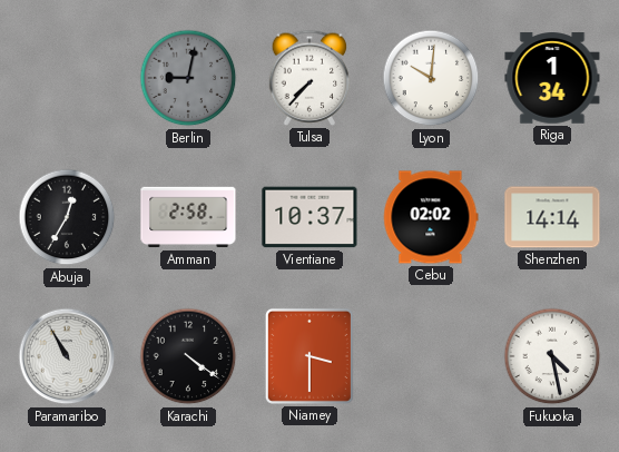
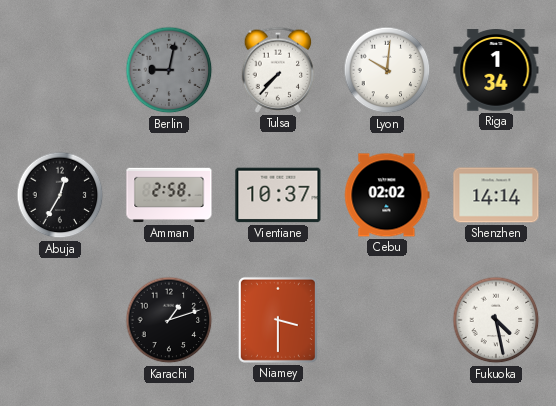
Paramaribo: 10:55 -> none
Karachi: 4:21 -> 1:12
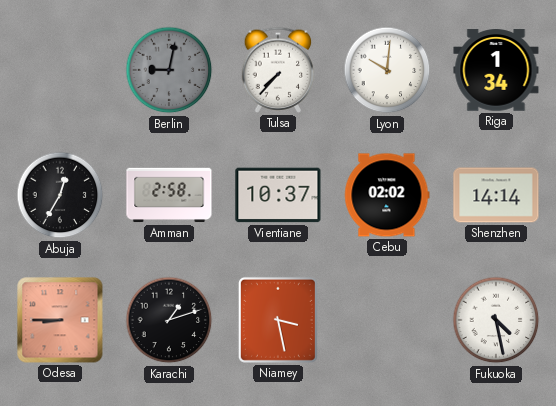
Odesa: none -> 8:45
Niamey: 3:30 -> 3:28
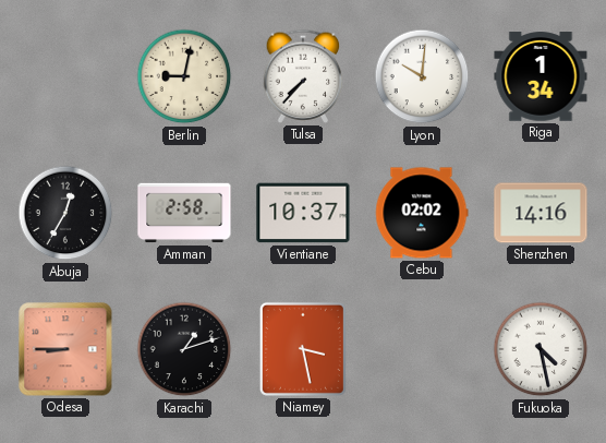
Berlin dial: grey -> cream
Shenzhen: 14:14 -> 14:16
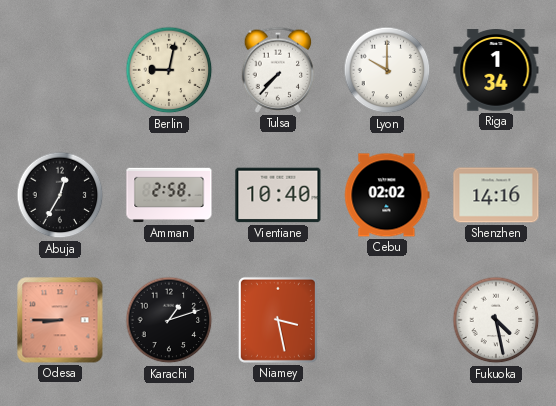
Lyon: 10:01 -> 10:00
Vientiane: 10:37 -> 10:40
